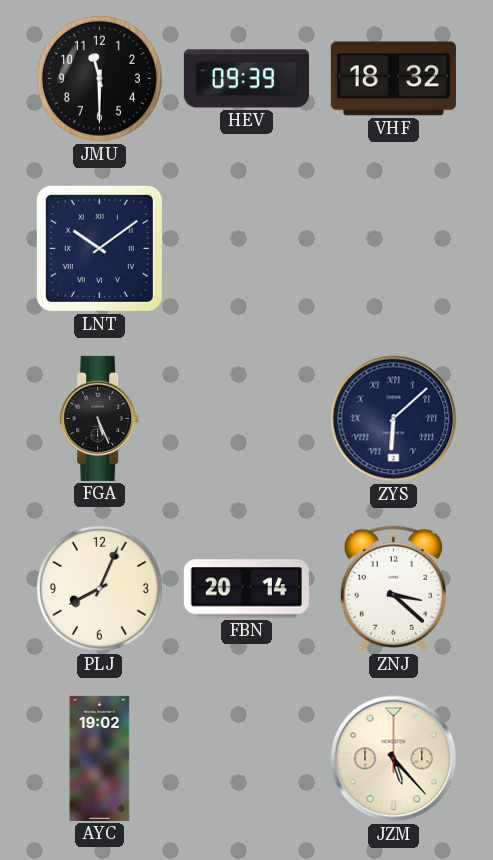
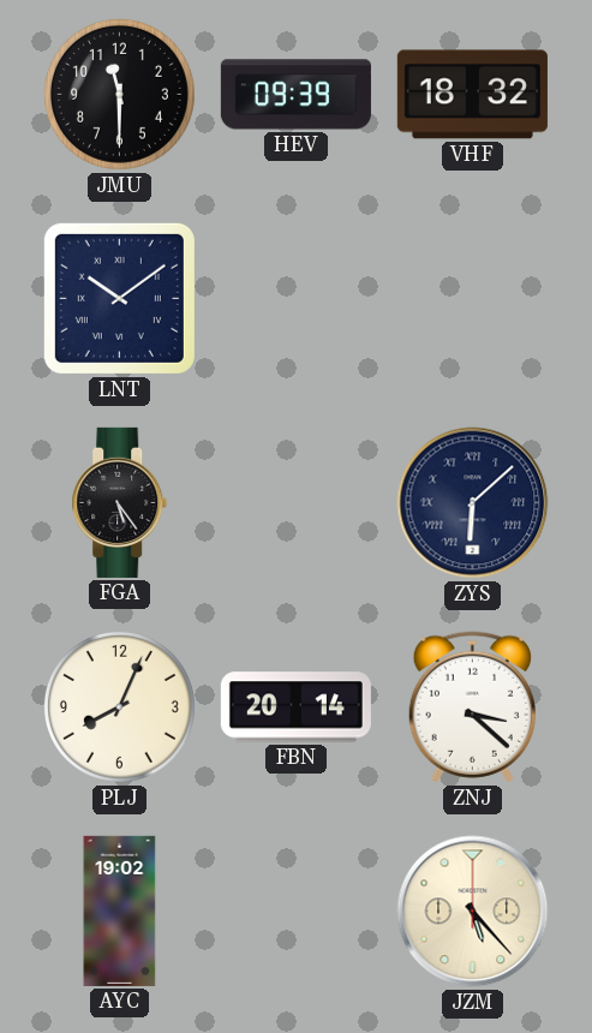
FGA: 5:26 -> 5:24
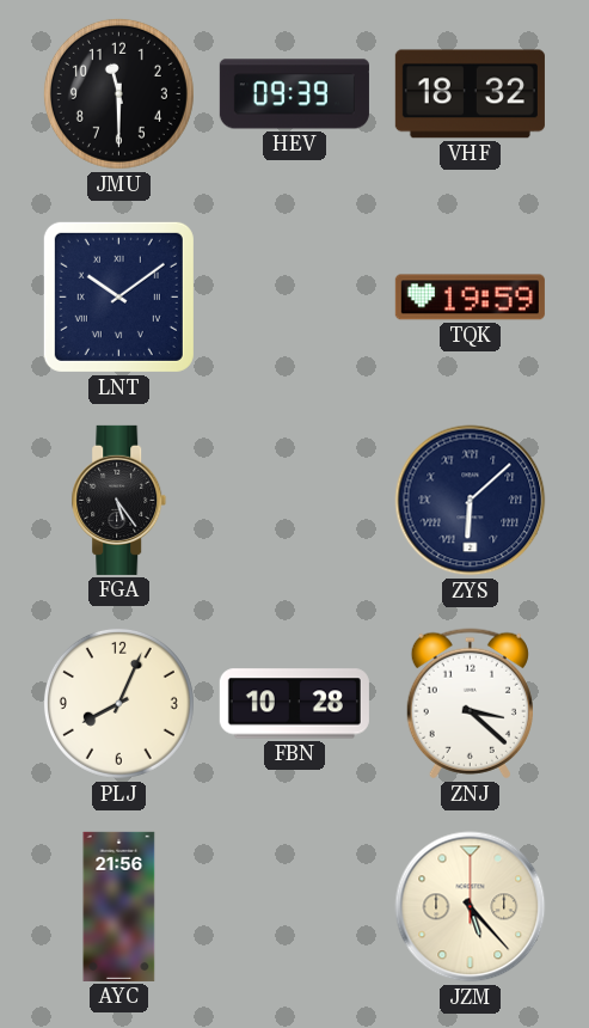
TQK: none -> 19:59
FBN: 20:14 -> 10:28
AYC: 19:02 -> 21:56
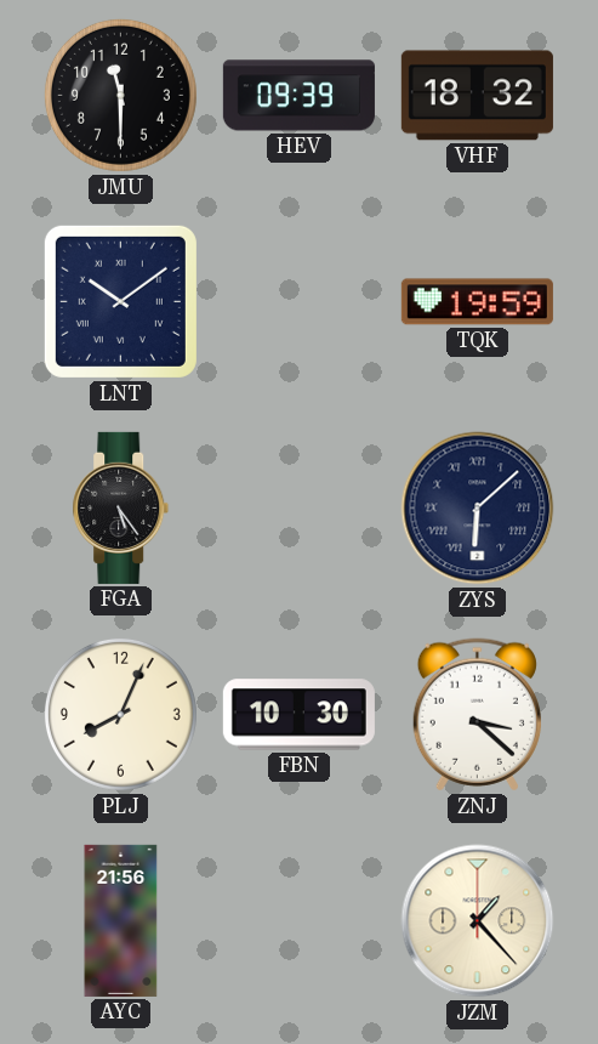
FBN: 10:28 -> 10:30
JZM: 5:23 -> 1:23
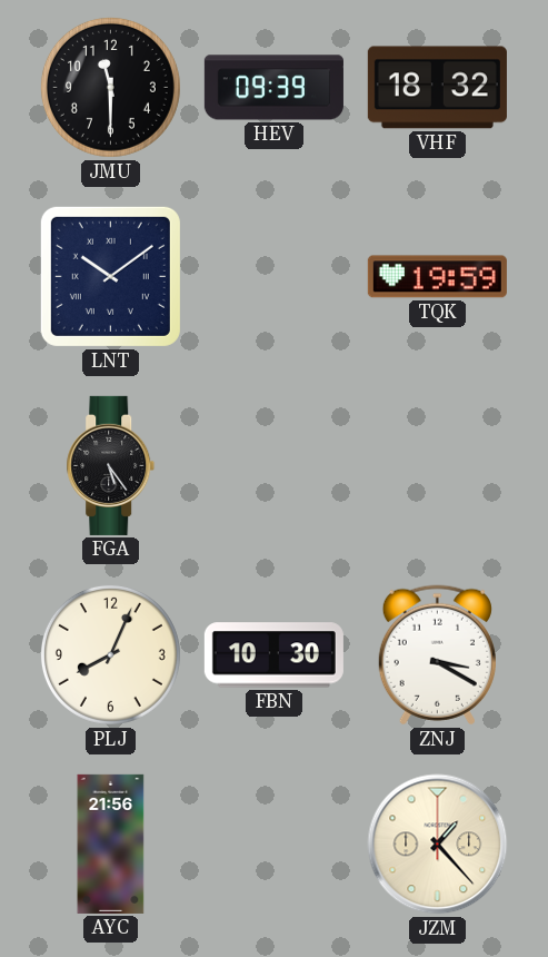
ZYS: 6:08 -> none
ZNJ: 3:22 -> 3:20
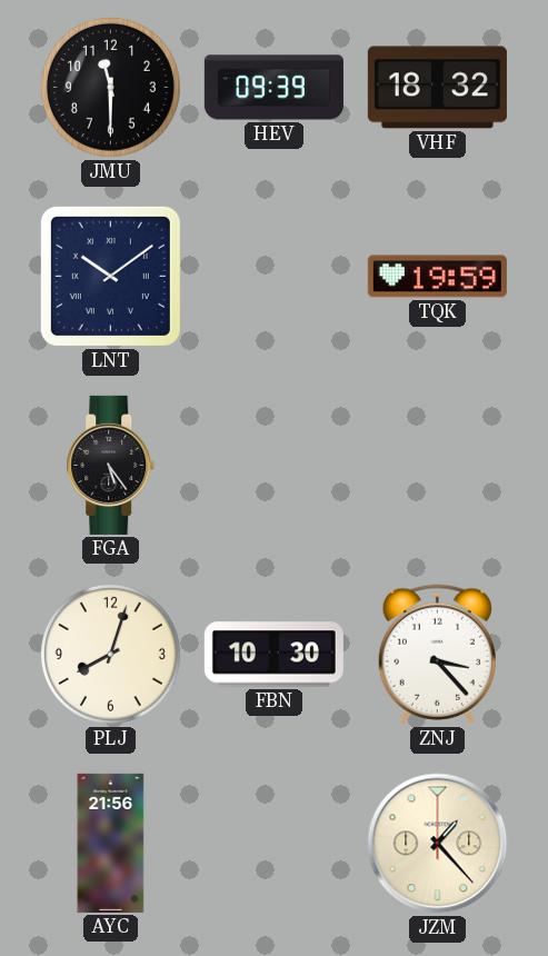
PLJ: 8:04 -> 8:03
ZNJ: 3:20 -> 3:23
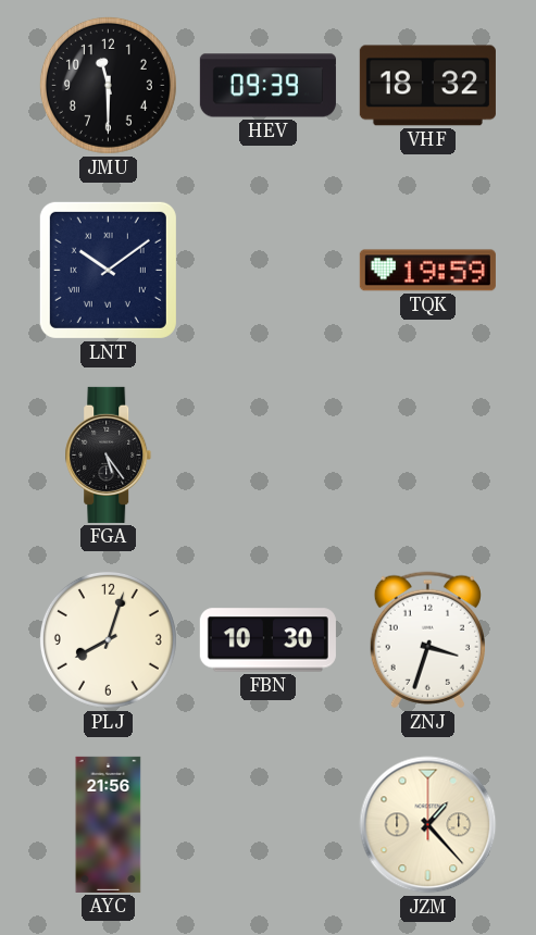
ZNJ: 3:23 -> 3:33
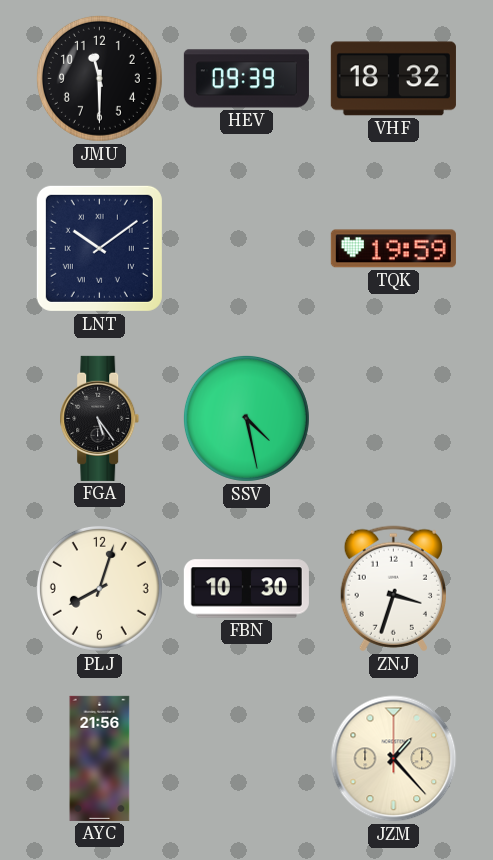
SSV: none -> 4:28
